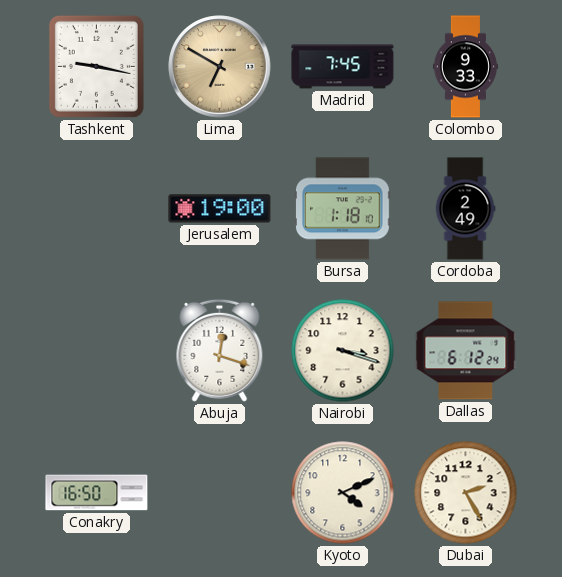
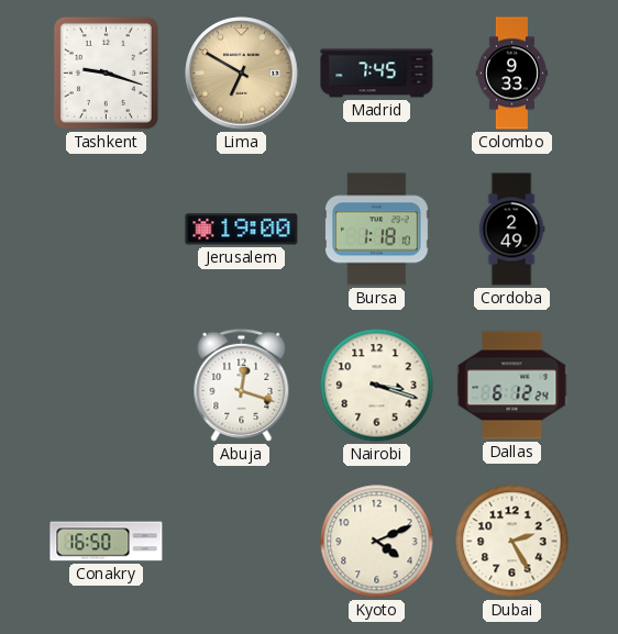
Tashkent: 9:17 -> 9:18
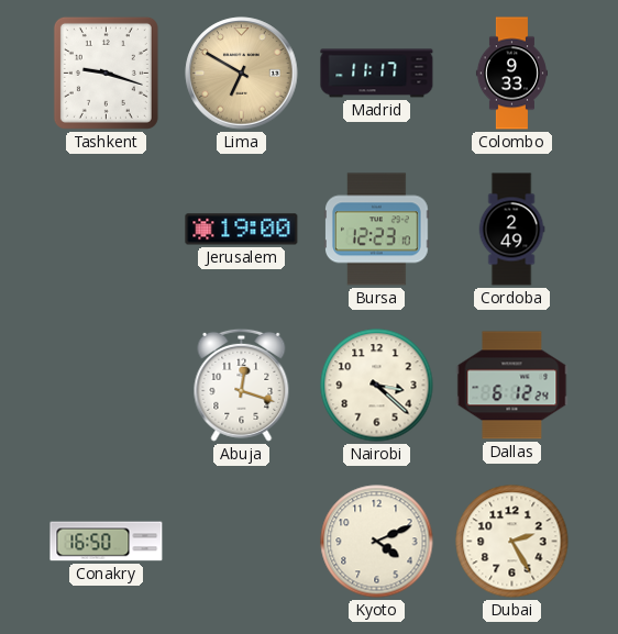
Madrid: 7:45 -> 11:17
Bursa: 1:18 -> 12:23
Nairobi: 3:18 -> 3:22
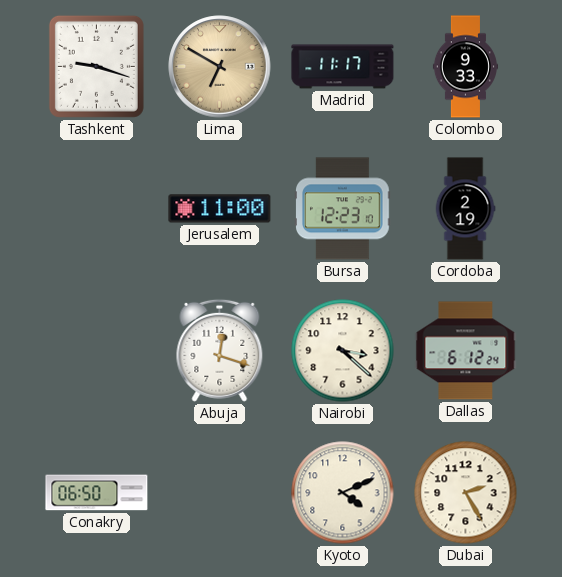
Jerusalem: 19:00 -> 11:00
Cordoba: 2:49 -> 2:19
Conakry: 16:50 -> 06:50
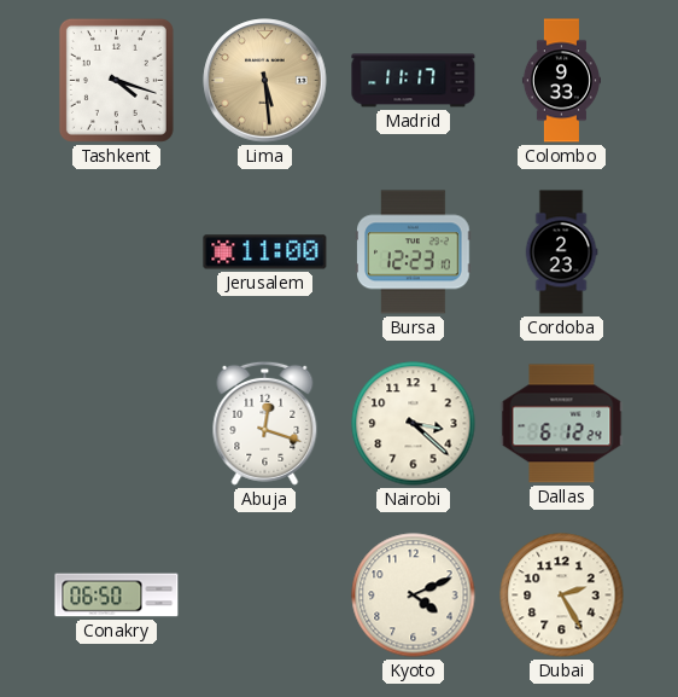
Tashkent: 9:18 -> 4:18
Lima: 6:50 -> 5:29
Cordoba: 2:19 -> 2:23
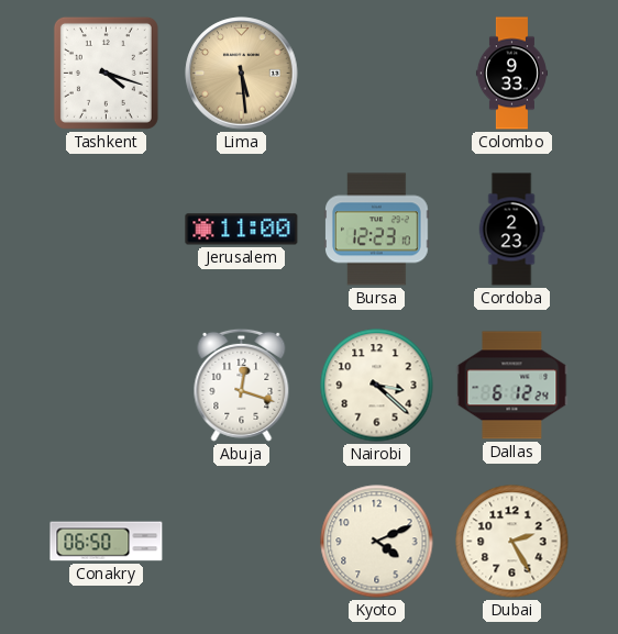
Madrid: 11:17 -> none
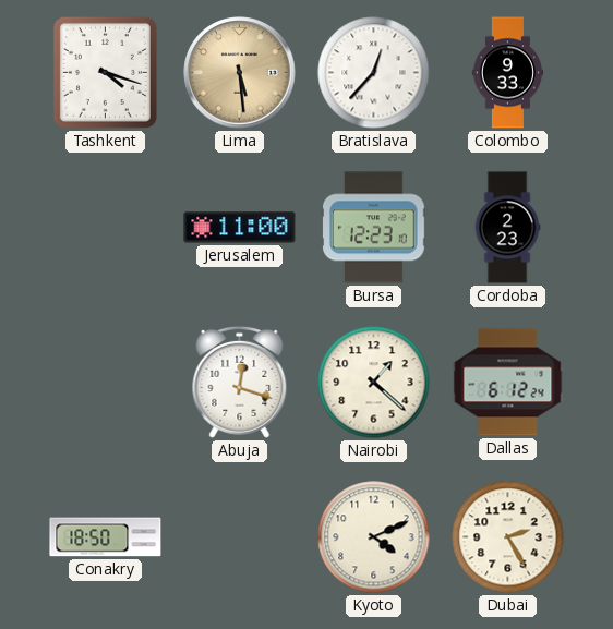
Bratislava: none -> 12:37
Nairobi: 3:22 -> 1:22
Conakry: 06:50 -> 18:50
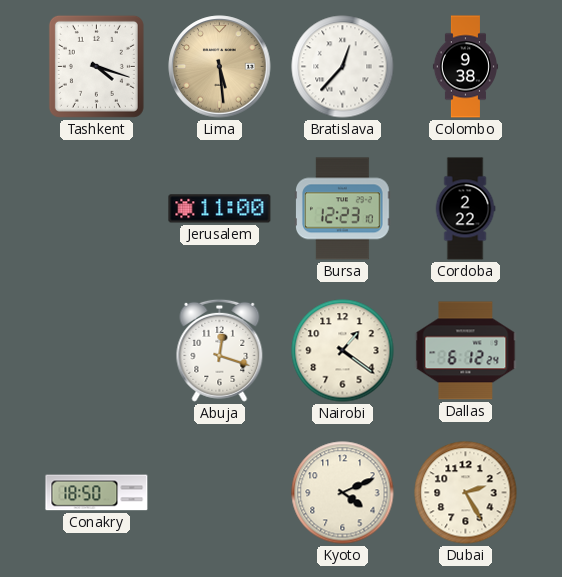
Colombo: 9:33 -> 9:38
Cordoba: 2:23 -> 2:22
Nairobi: 1:22 -> 1:21
